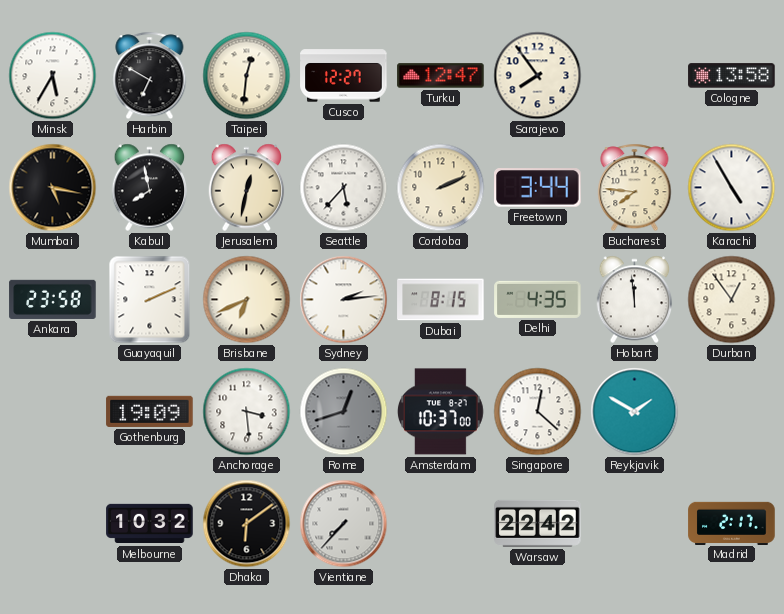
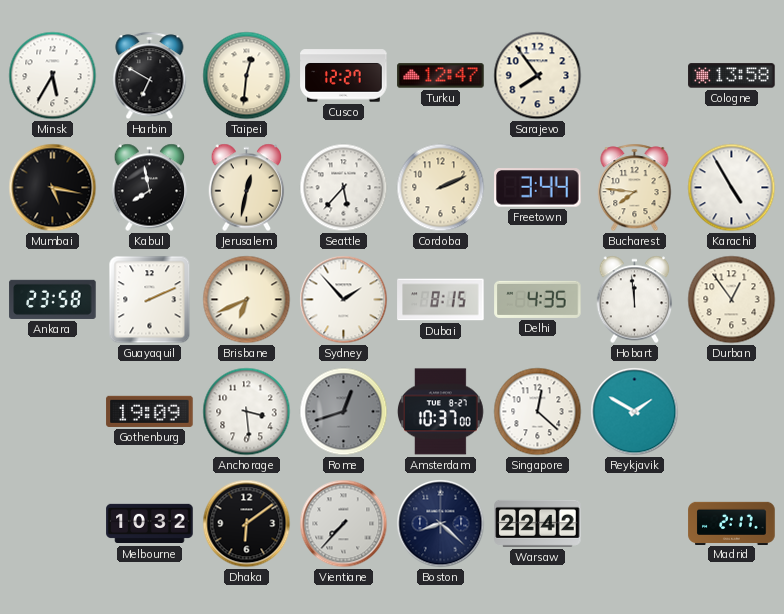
Sydney: 2:14 -> 1:53
Boston: none -> 8:22
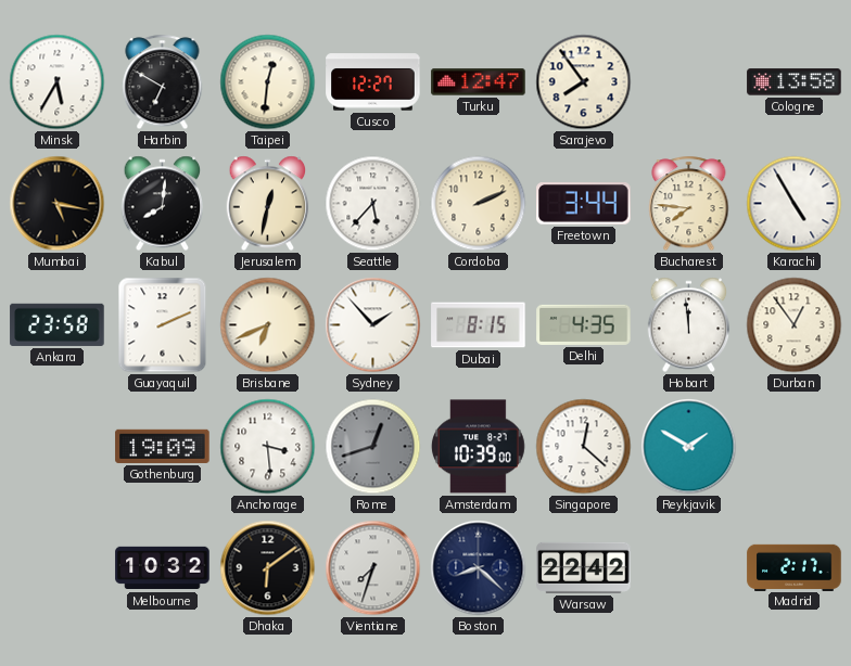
Kabul: 7:58 -> 8:01
Amsterdam: 10:37 -> 10:39
Vientiane: 7:37 -> 7:33
